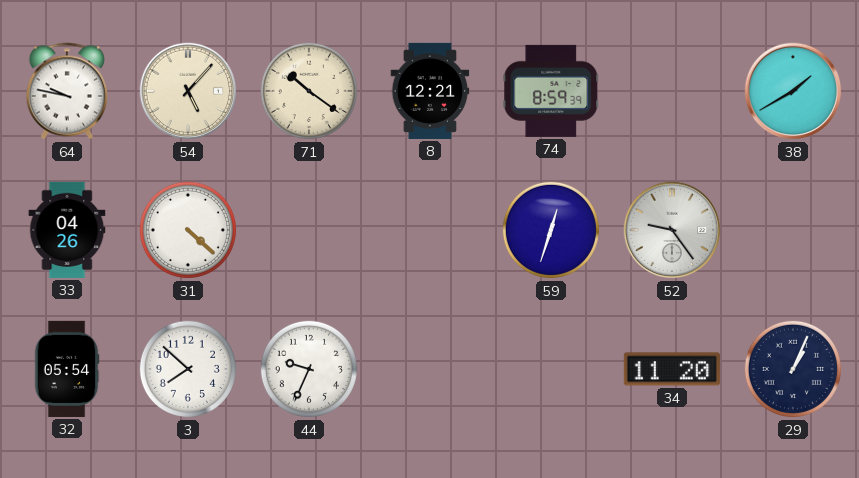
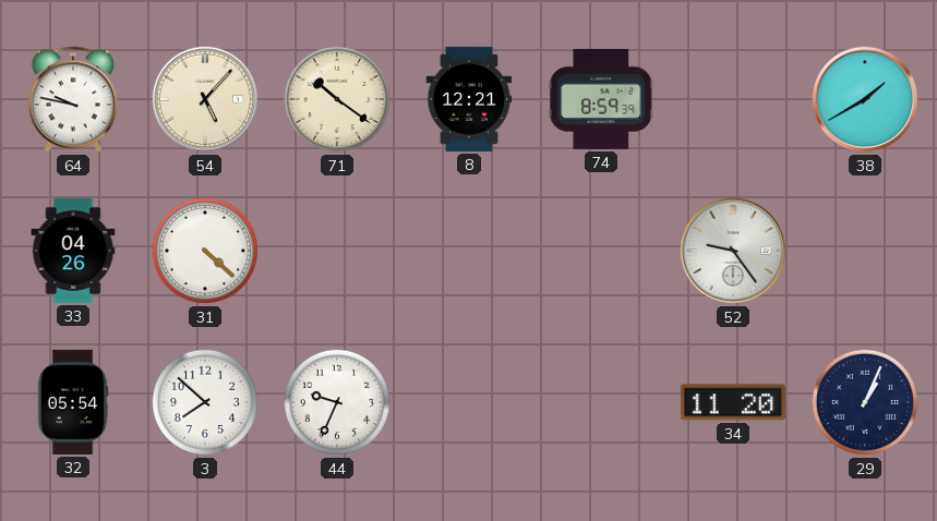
59: 12:33 -> none
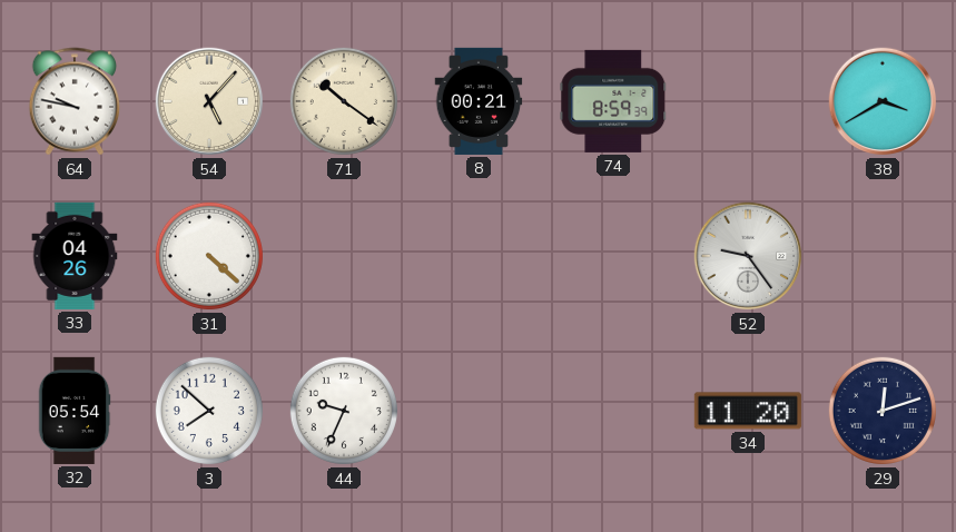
8: 12:21 -> 00:21
38: 1:40 -> 3:40
29: 1:04 -> 12:12
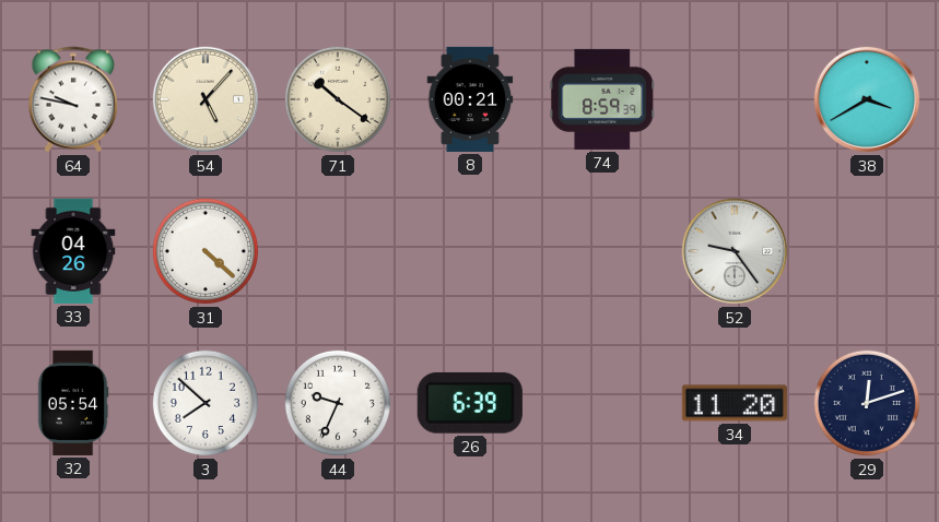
26: none -> 6:39
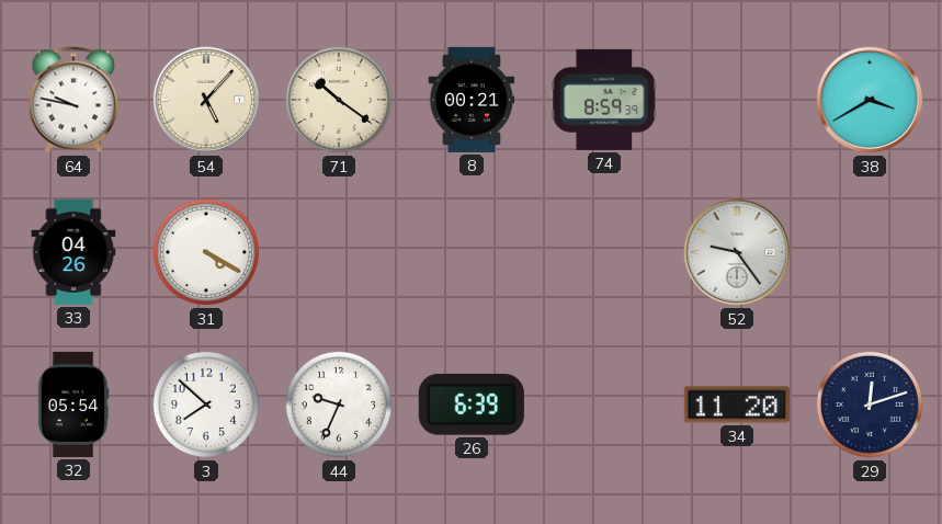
31: 4:22 -> 4:20
